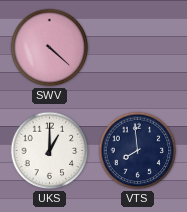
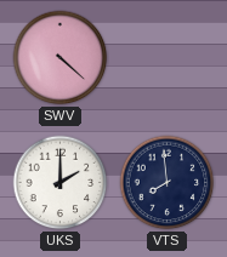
UKS: 1:00 -> 2:00
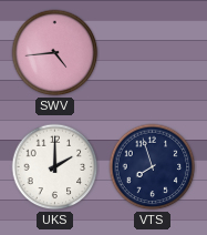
SWV: 4:22 -> 4:44
VTS: 7:59 -> 7:57
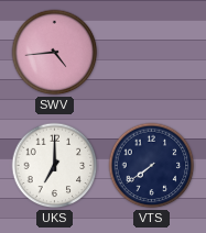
UKS: 2:00 -> 7:00
VTS: 7:57 -> 7:39
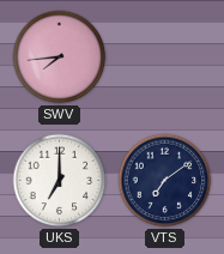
SWV: 4:44 -> 7:44
VTS: 7:39 -> 7:09
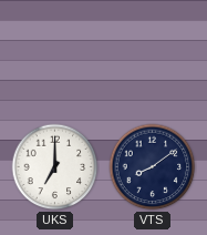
SWV: 7:44 -> none
VTS: 7:09 -> 8:09
